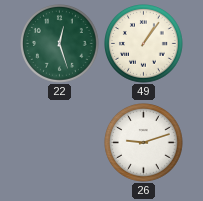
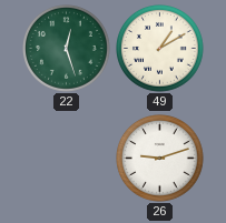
49: 1:06 -> 1:10
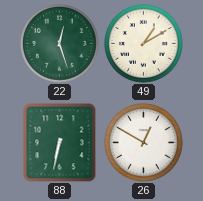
88: none -> 6:32
26: 9:12 -> 12:50
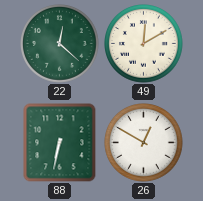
22: 12:27 -> 12:22
49: 1:10 -> 12:10
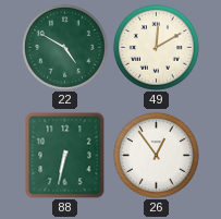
22: 12:22 -> 4:50
26: 12:50 -> 12:54
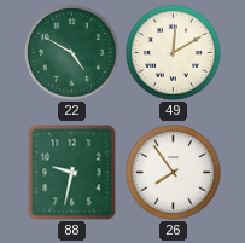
88: 6:32 -> 9:32
26: 12:54 -> 7:54
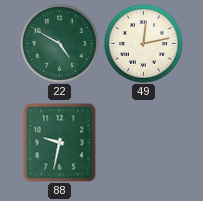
49: 12:10 -> 12:13
26: 7:54 -> none
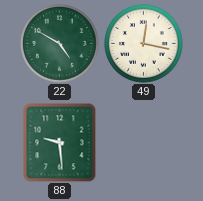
49: 12:13 -> 12:17
88: 9:32 -> 9:29
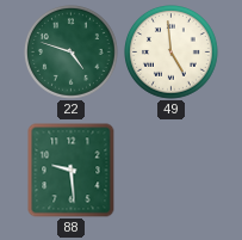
22: 4:50 -> 4:48
49: 12:17 -> 4:59
